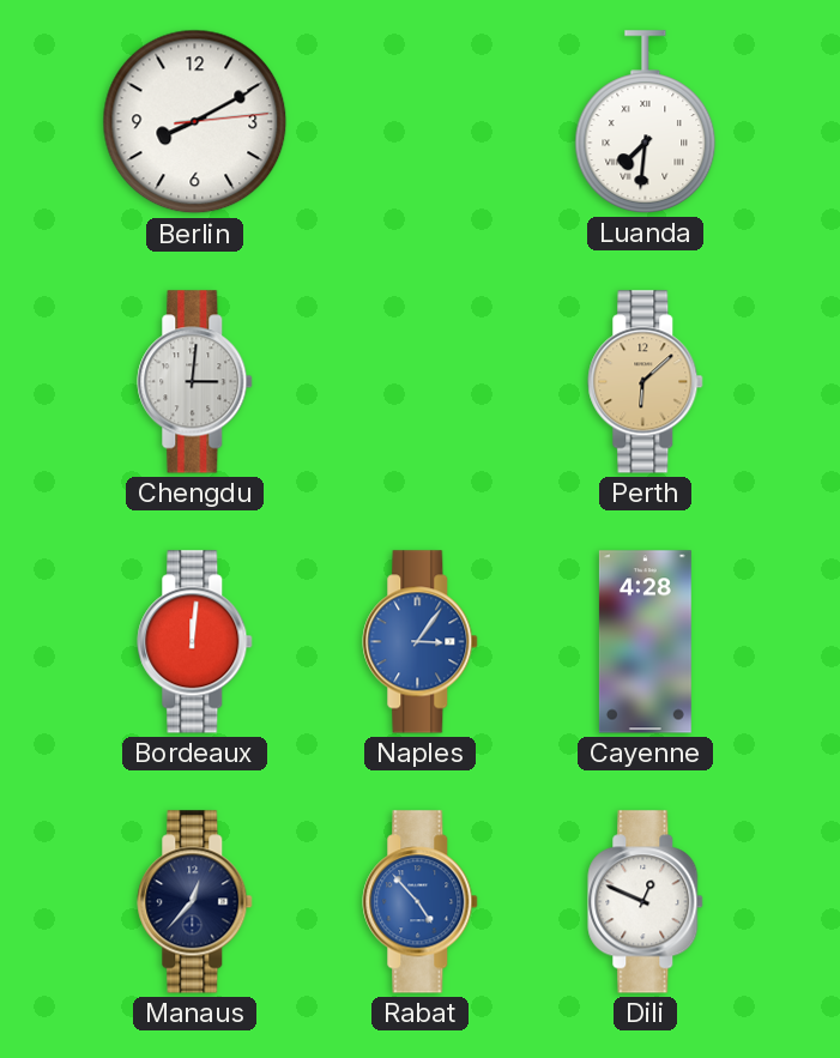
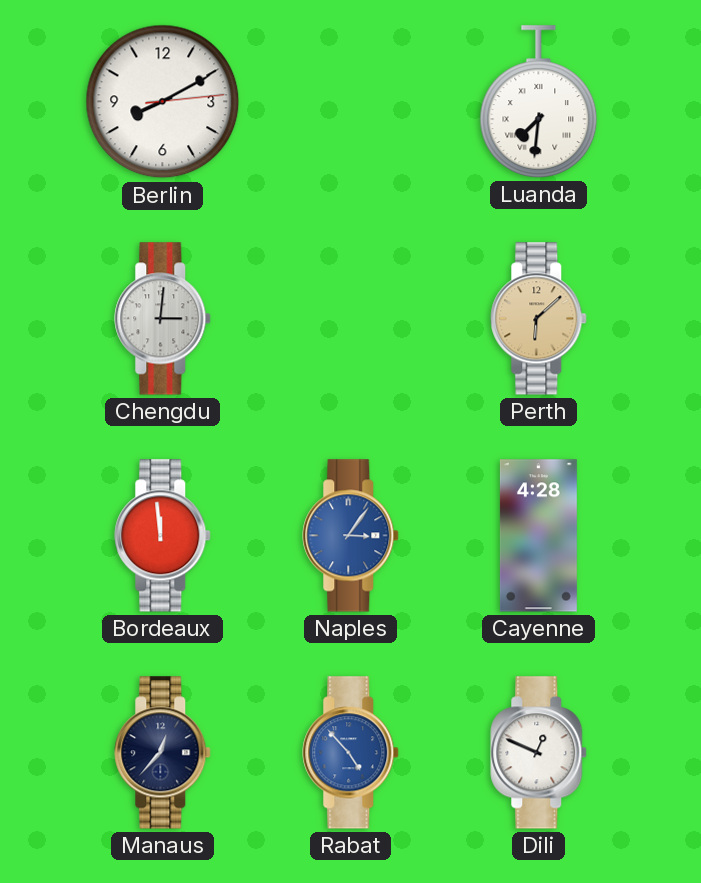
Bordeaux: 12:01 -> 11:59
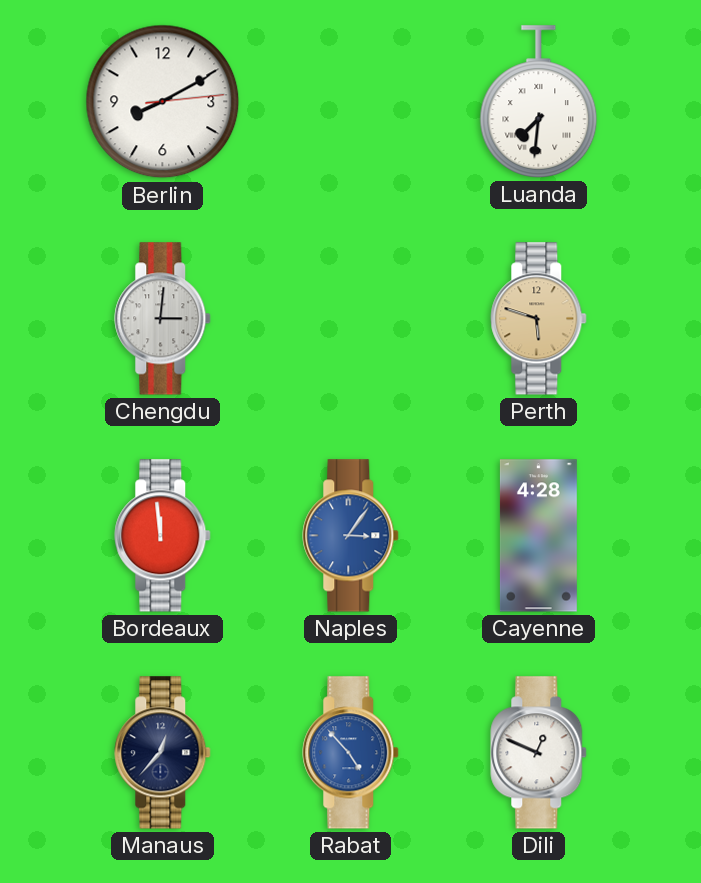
Perth: 6:08 -> 5:48
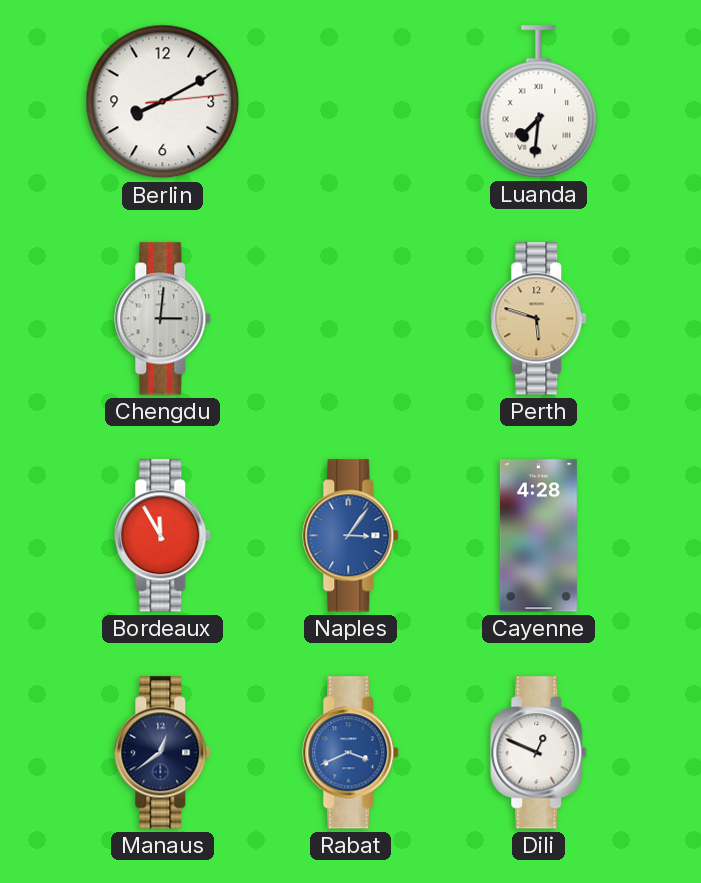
Bordeaux: 11:59 -> 11:55
Manaus: 12:37 -> 12:39
Rabat: 4:53 -> 3:41
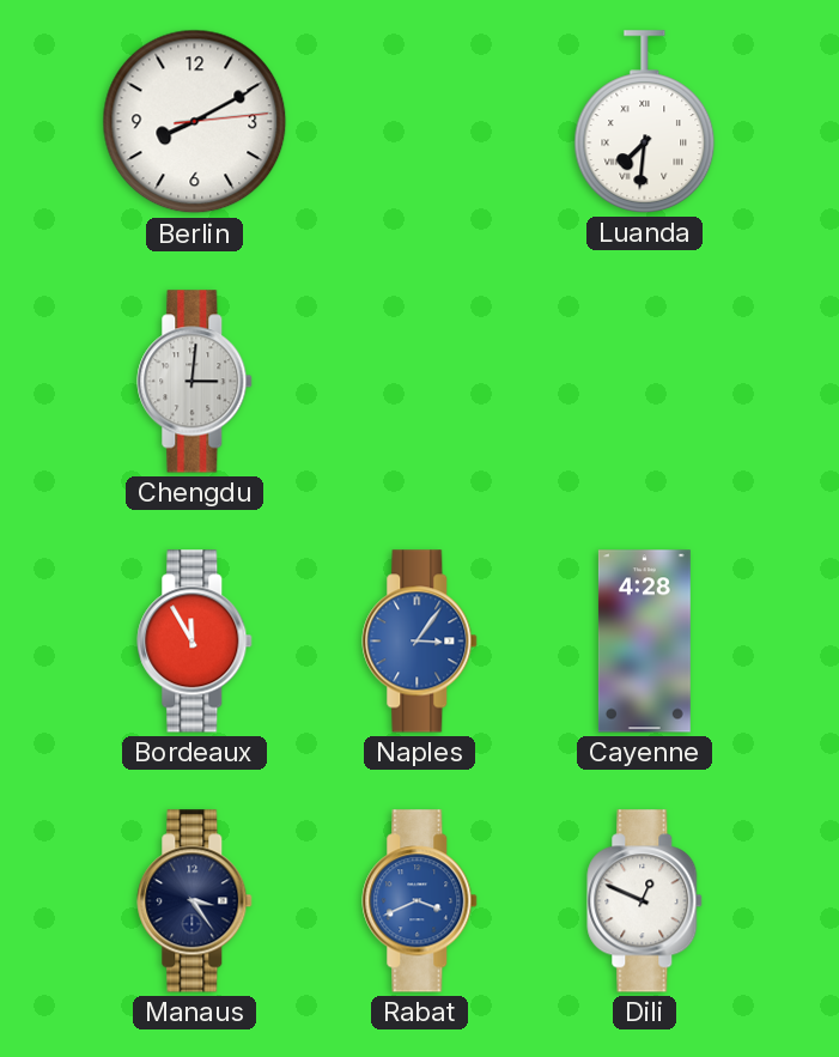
Perth: 5:48 -> none
Manaus: 12:39 -> 3:24
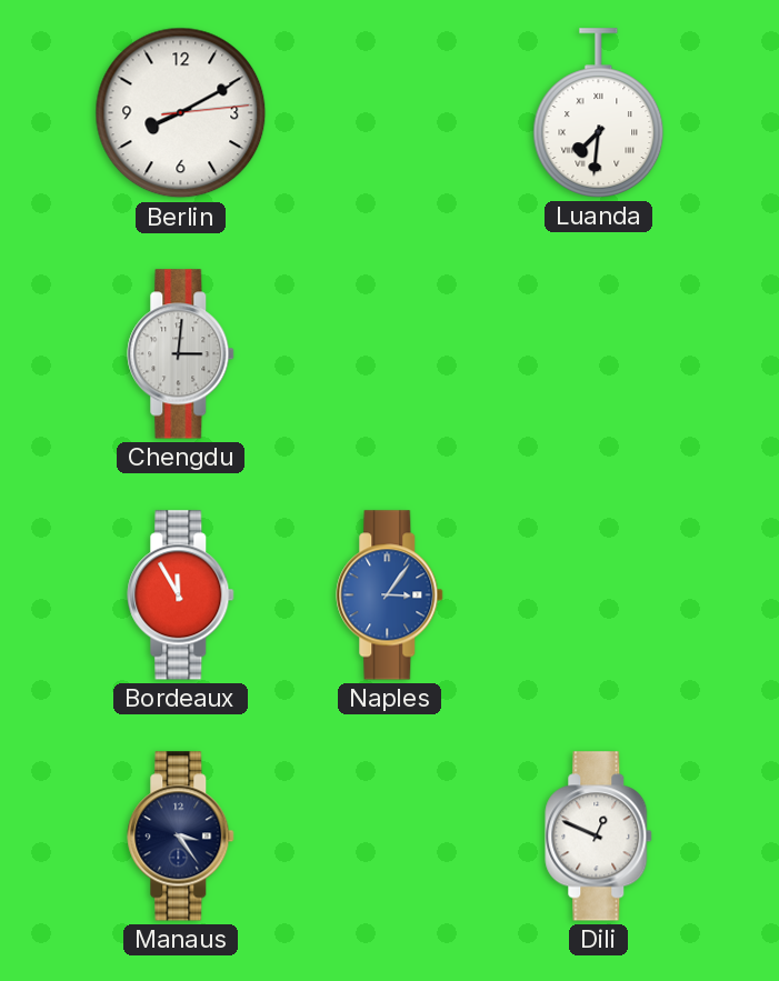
Cayenne: 4:28 -> none
Rabat: 3:41 -> none
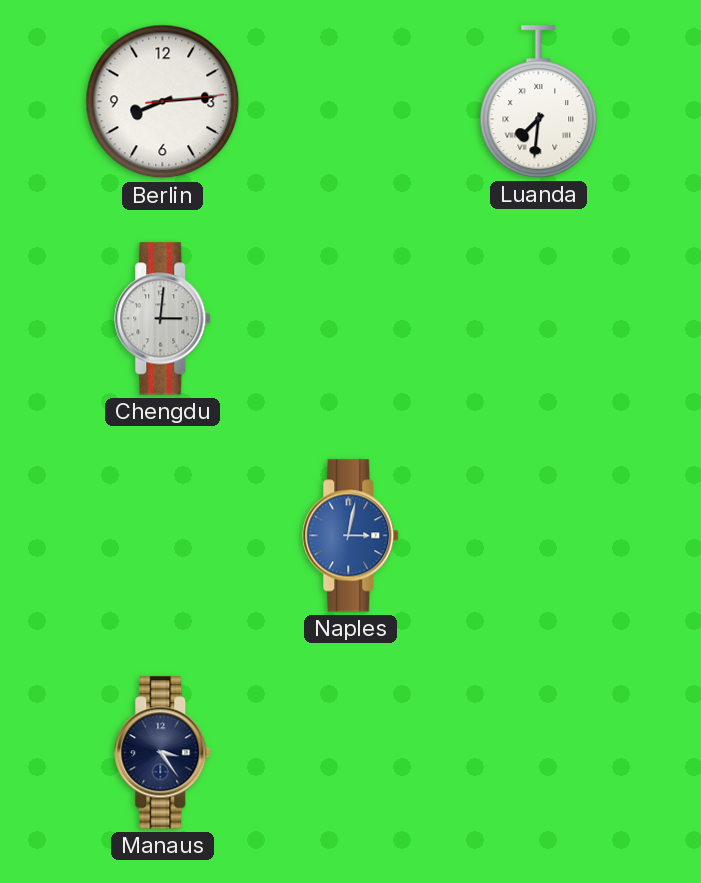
Berlin: 8:10 -> 8:14
Bordeaux: 11:55 -> none
Naples: 3:06 -> 3:02
Dili: 12:49 -> none
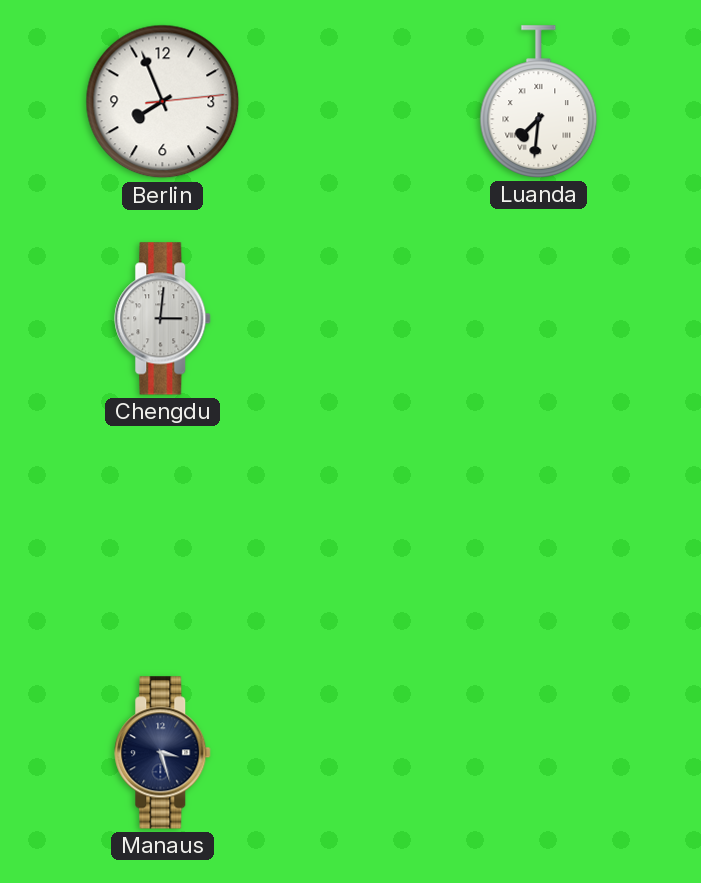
Berlin: 8:14 -> 7:56
Naples: 3:02 -> none
Manaus: 3:24 -> 3:27
